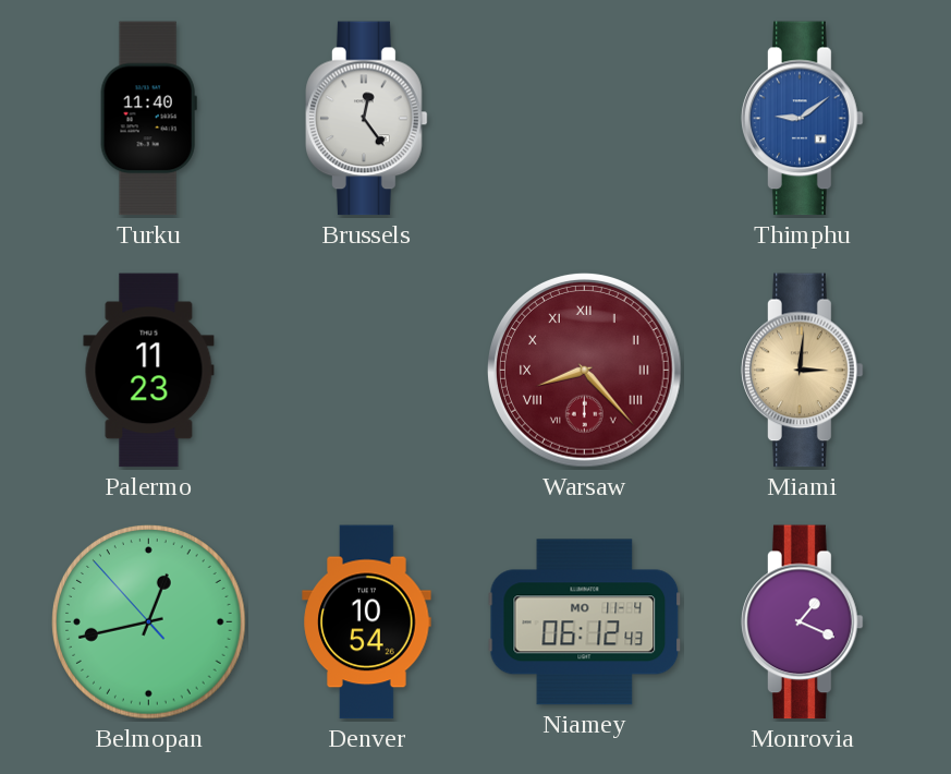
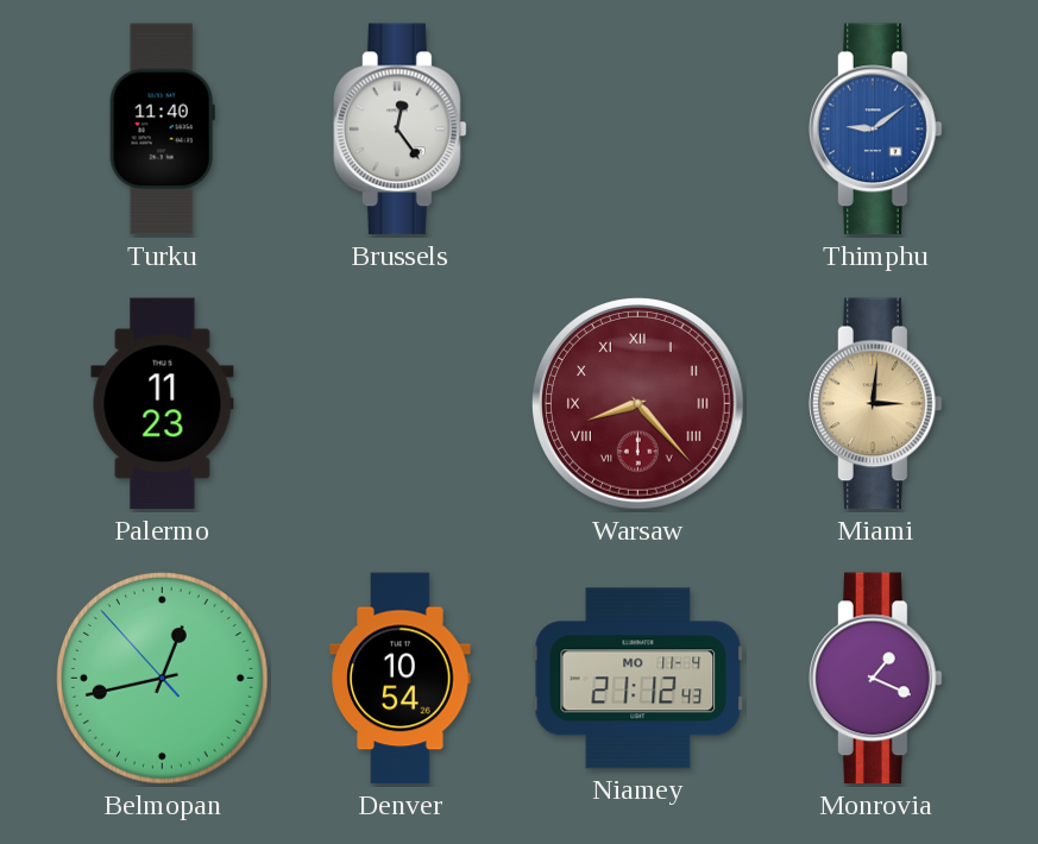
Niamey: 06:12 -> 21:12
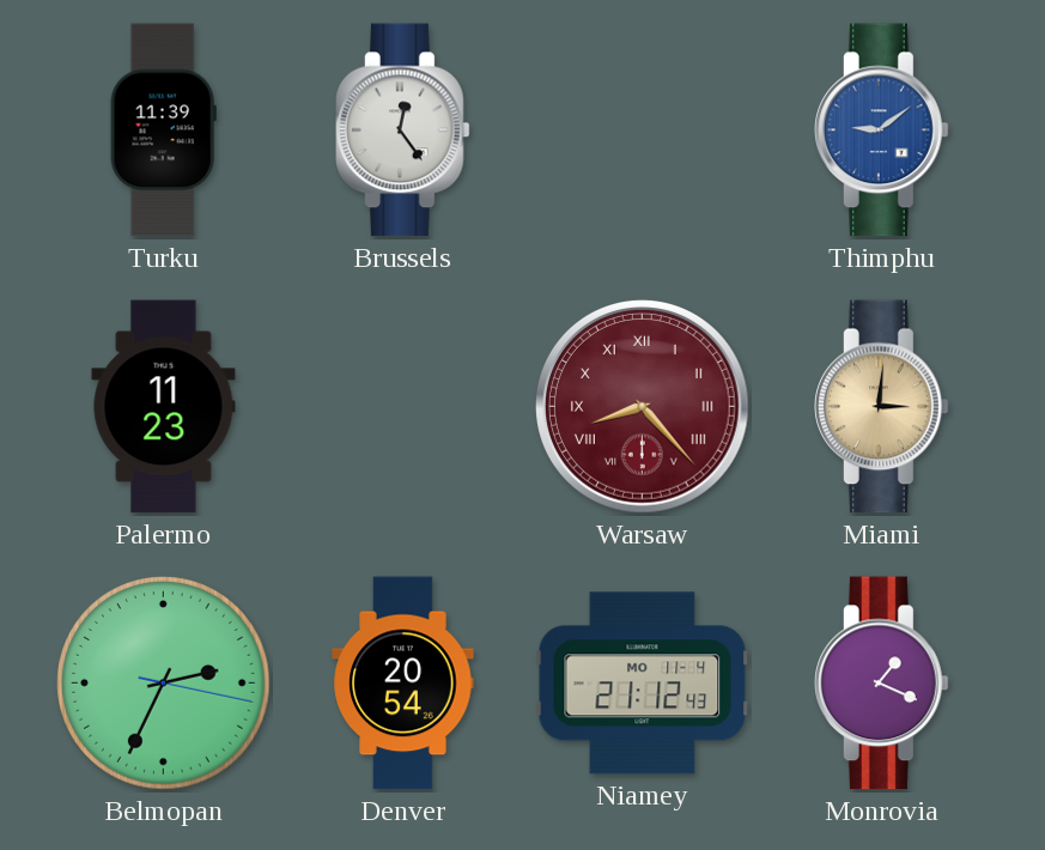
Turku: 11:40 -> 11:39
Belmopan: 12:42 -> 2:34
Denver: 10:54 -> 20:54
